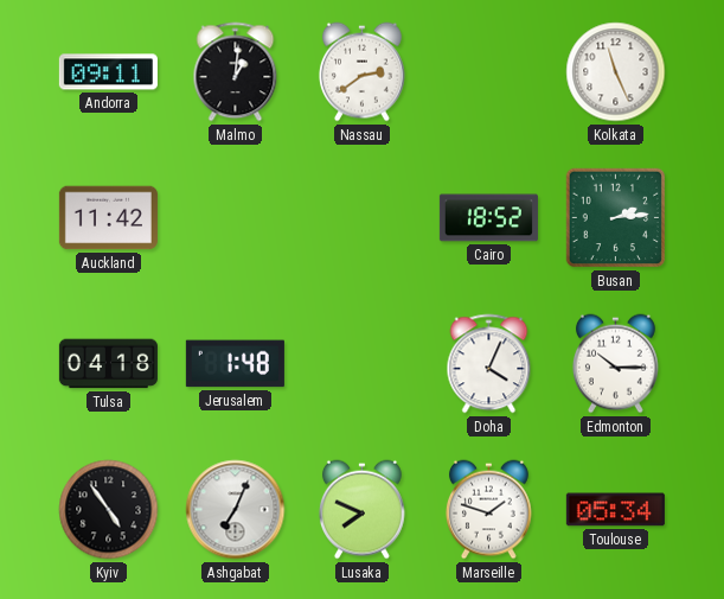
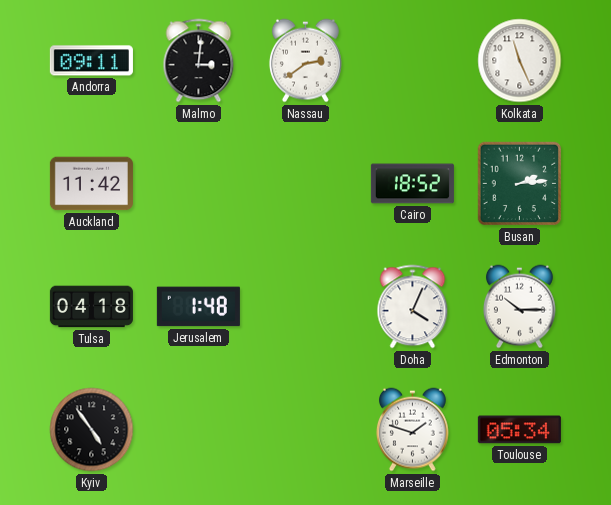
Malmo: 1:01 -> 3:01
Ashgabat: 7:04 -> none
Lusaka: 7:49 -> none
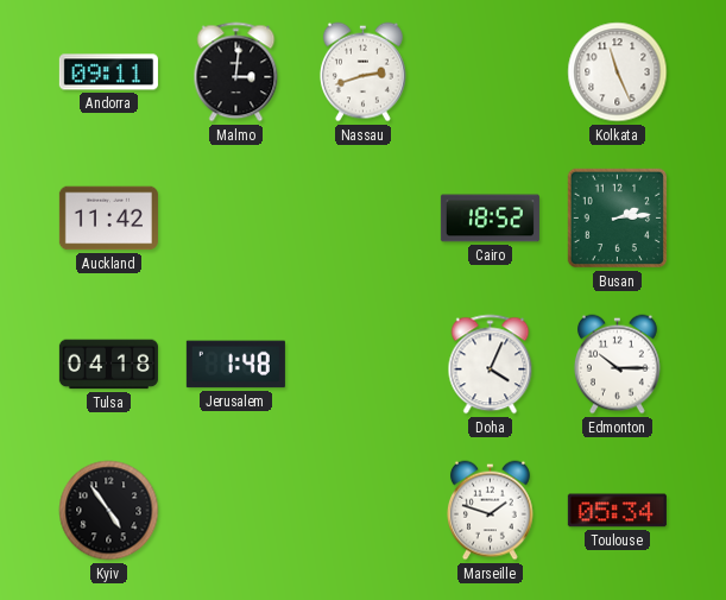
Nassau: 2:39 -> 2:42
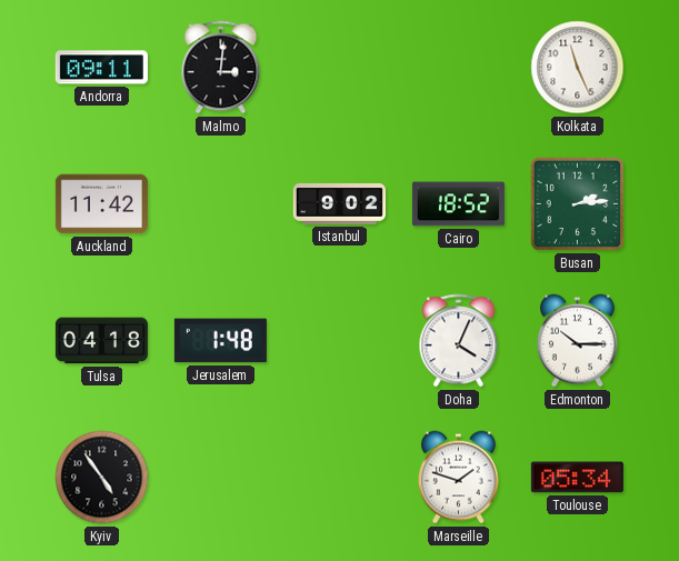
Nassau: 2:42 -> none
Istanbul: none -> 9:02
